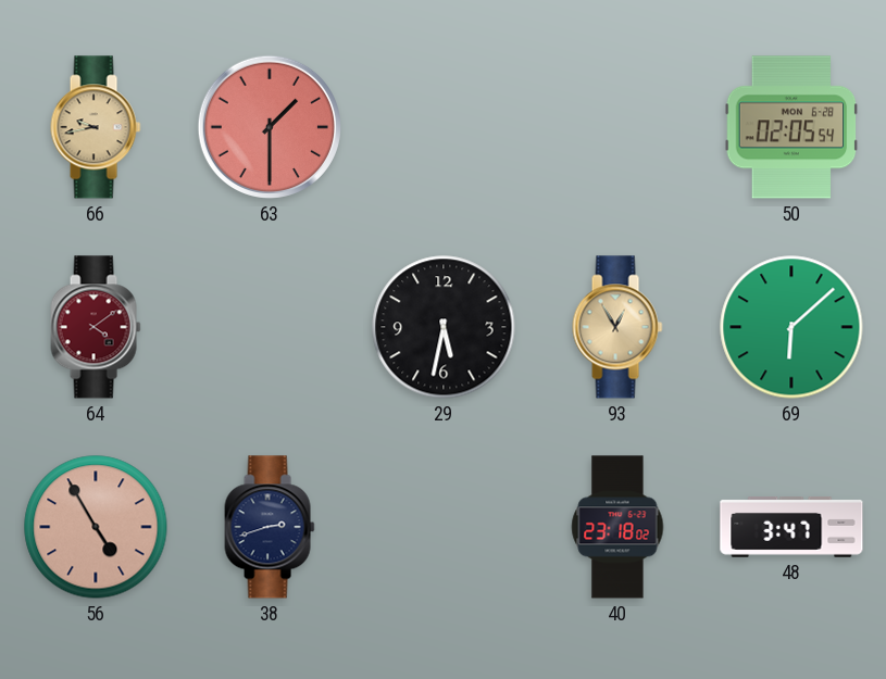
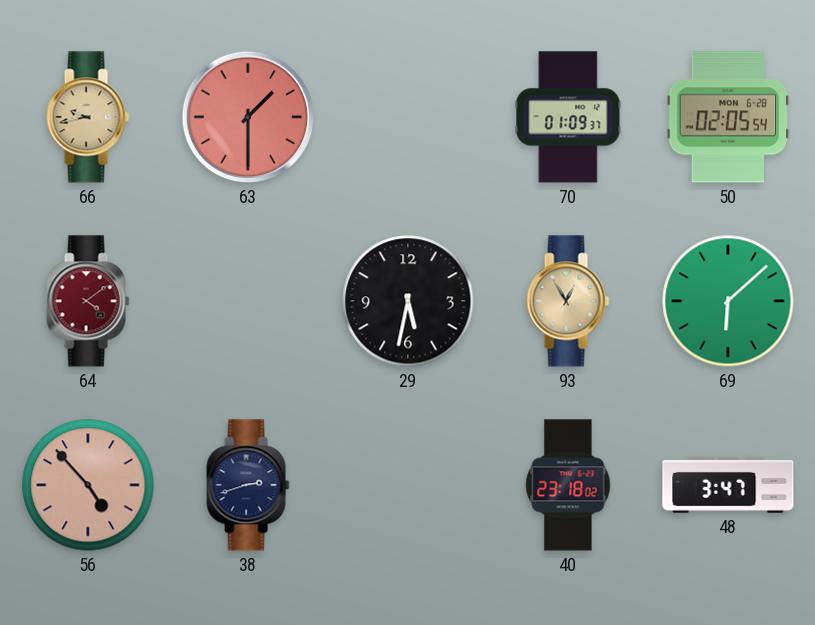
70: none -> 01:09
56: 4:55 -> 4:53
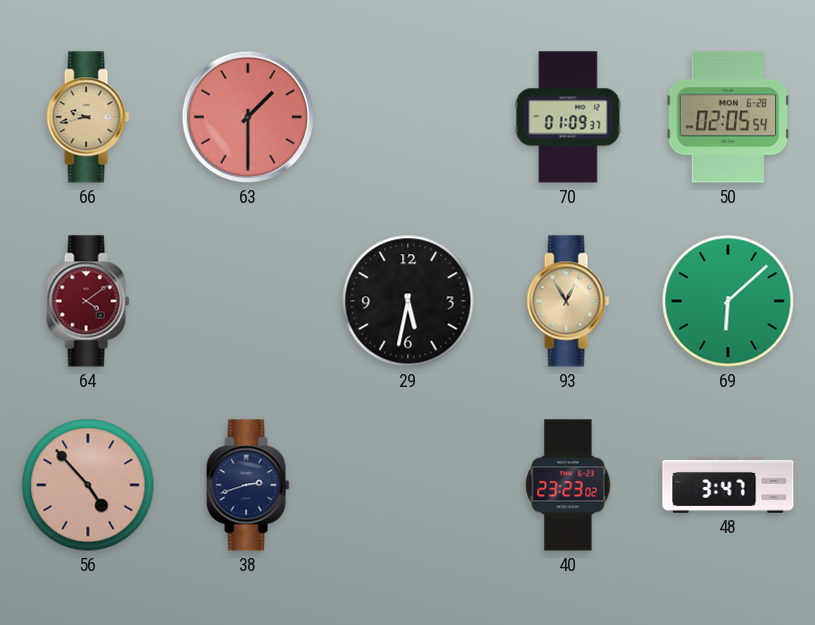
40: 23:18 -> 23:23
